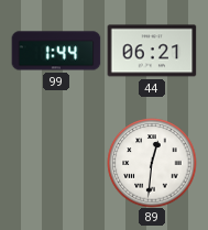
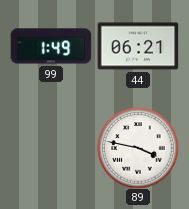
99: 1:44 -> 1:49
89: 12:31 -> 3:47
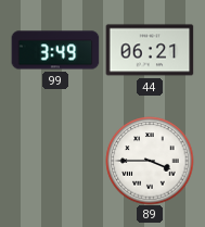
99: 1:49 -> 3:49
89: 3:47 -> 3:45
